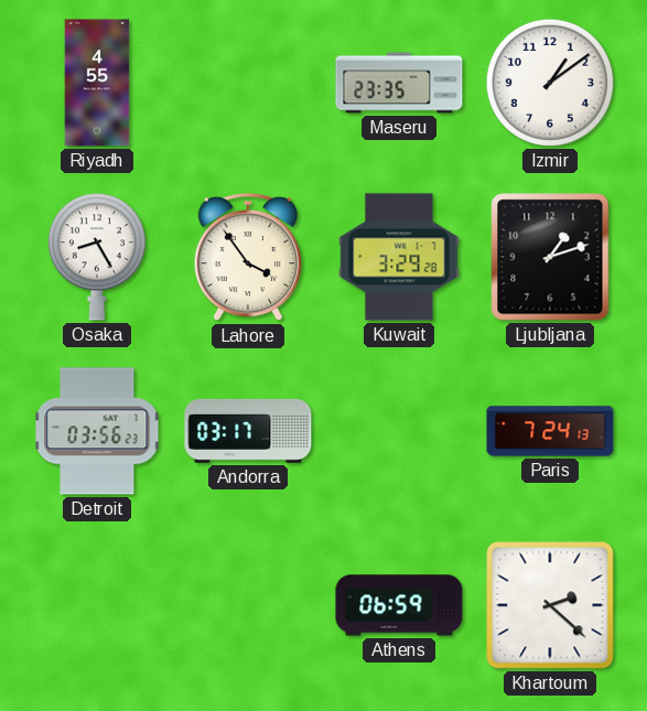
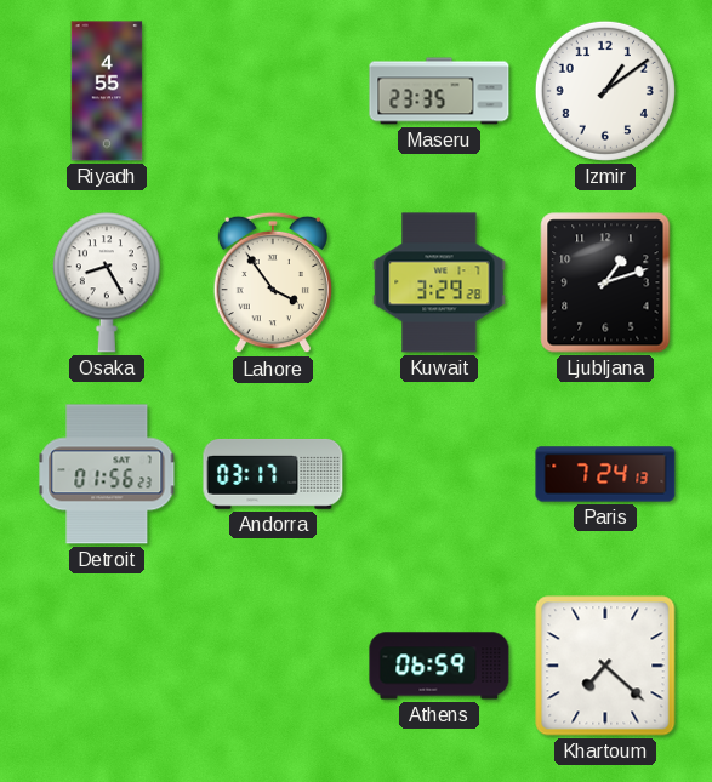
Detroit: 03:56 -> 01:56
Khartoum: 2:22 -> 7:22
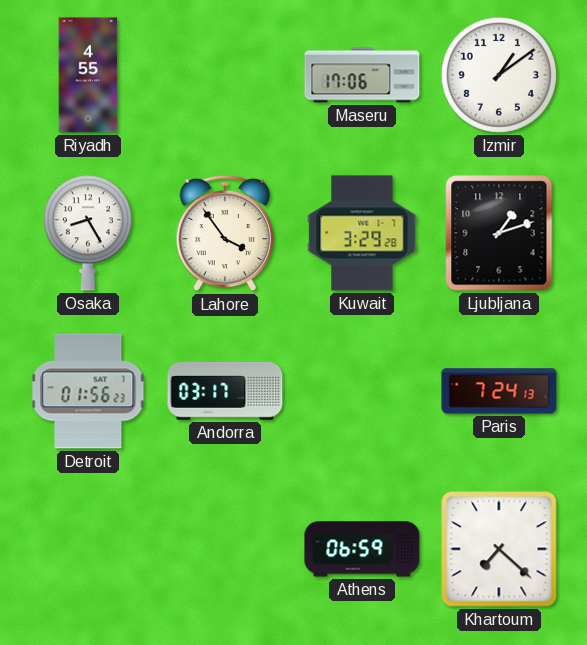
Maseru: 23:35 -> 17:06
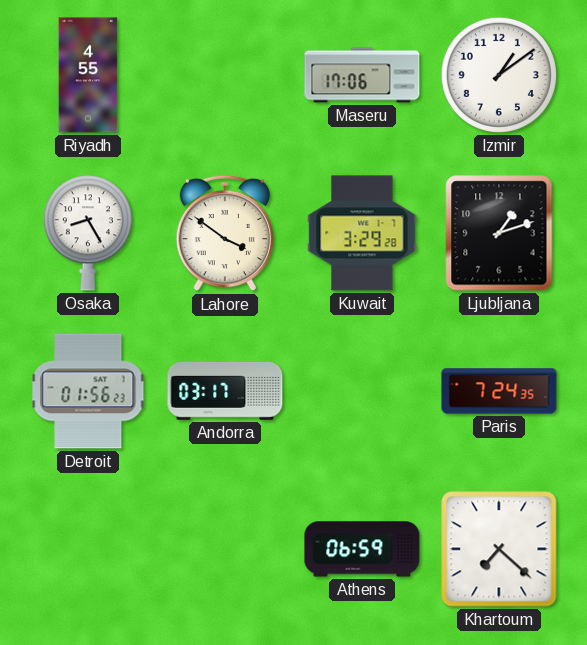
Lahore: 3:54 -> 3:51
Paris: 7:24:13 -> 7:24:35
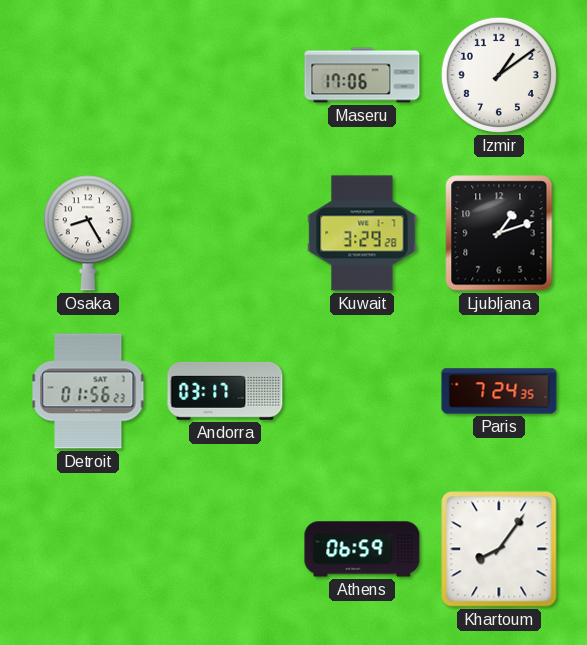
Riyadh: 4:55 -> none
Lahore: 3:51 -> none
Khartoum: 7:22 -> 8:06
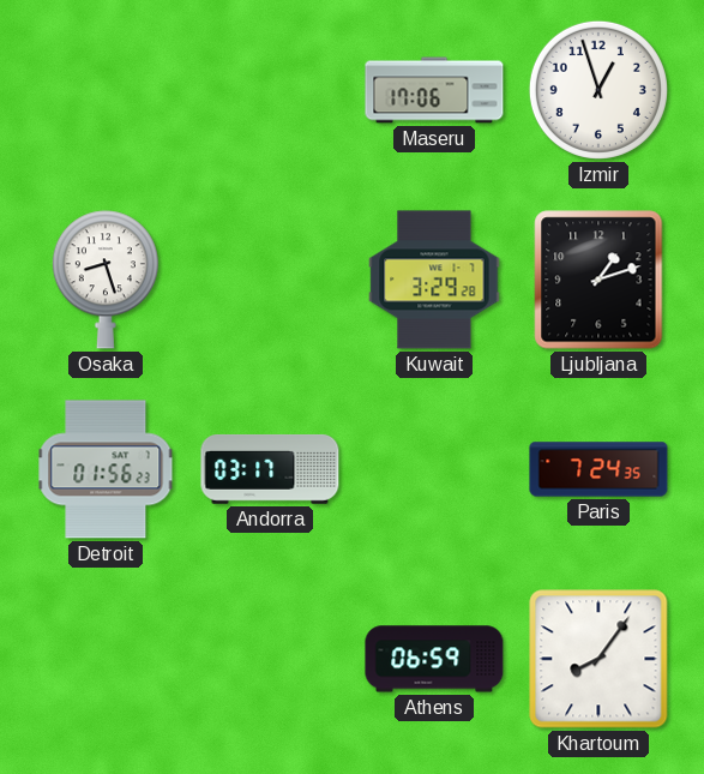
Izmir: 1:09 -> 12:57
Osaka: 8:25 -> 8:27
